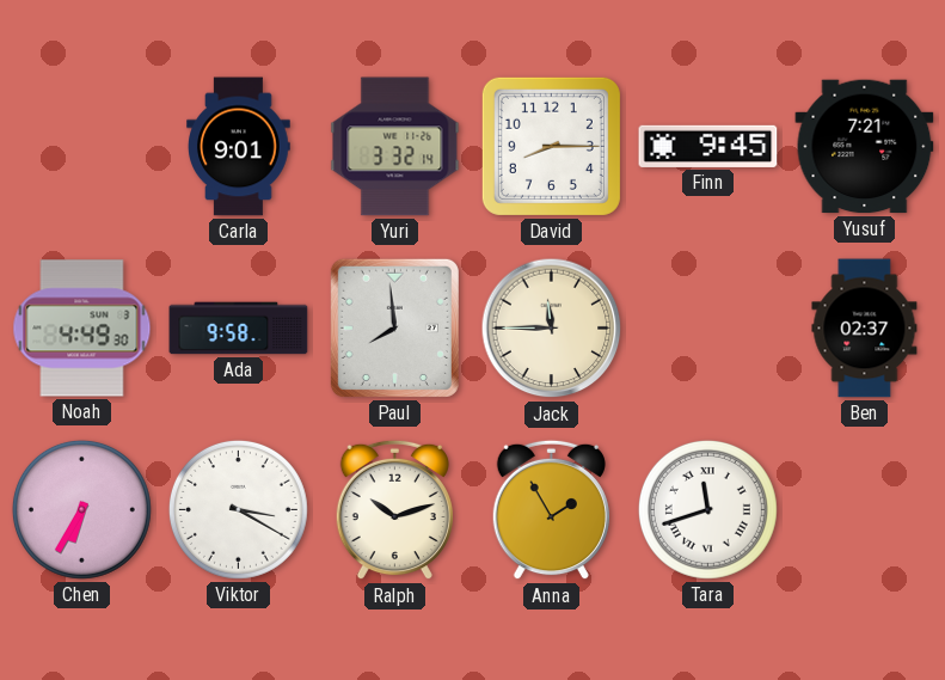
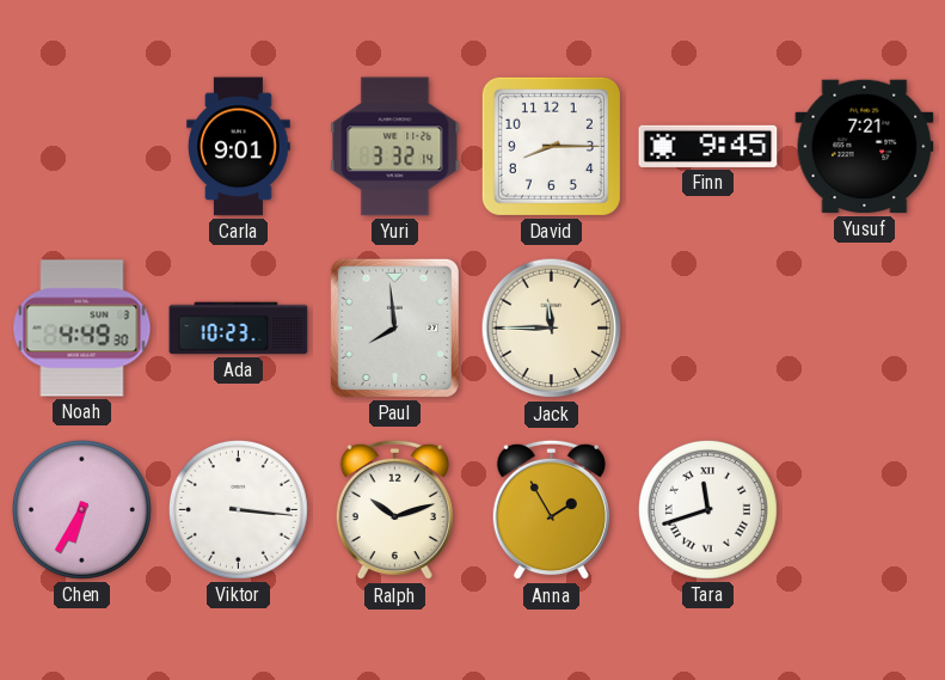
Ada: 9:58 -> 10:23
Ben: 02:37 -> none
Viktor: 3:20 -> 3:16
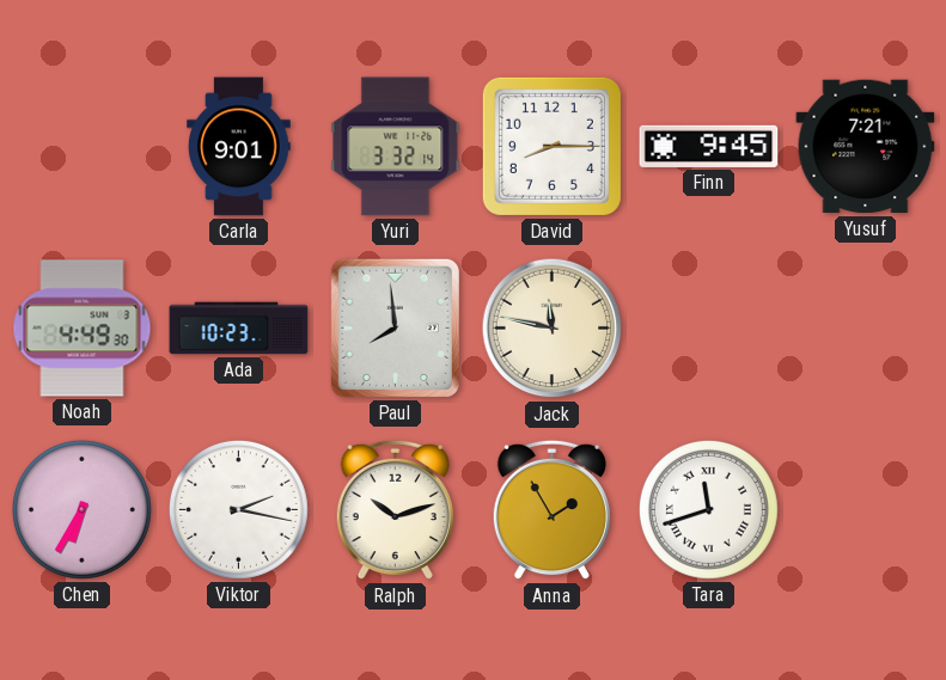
Jack: 11:45 -> 11:47
Viktor: 3:16 -> 2:17
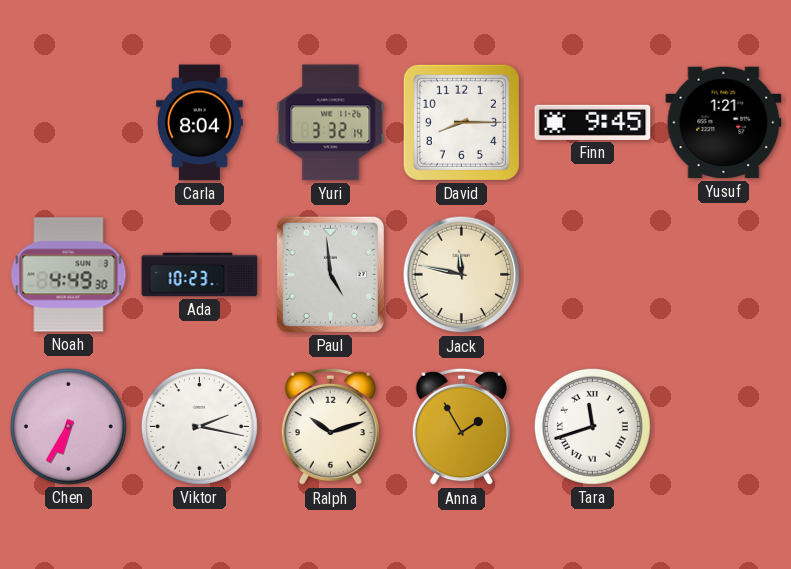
Carla: 9:01 -> 8:04
Yusuf: 7:21 -> 1:21
Paul: 7:59 -> 4:59
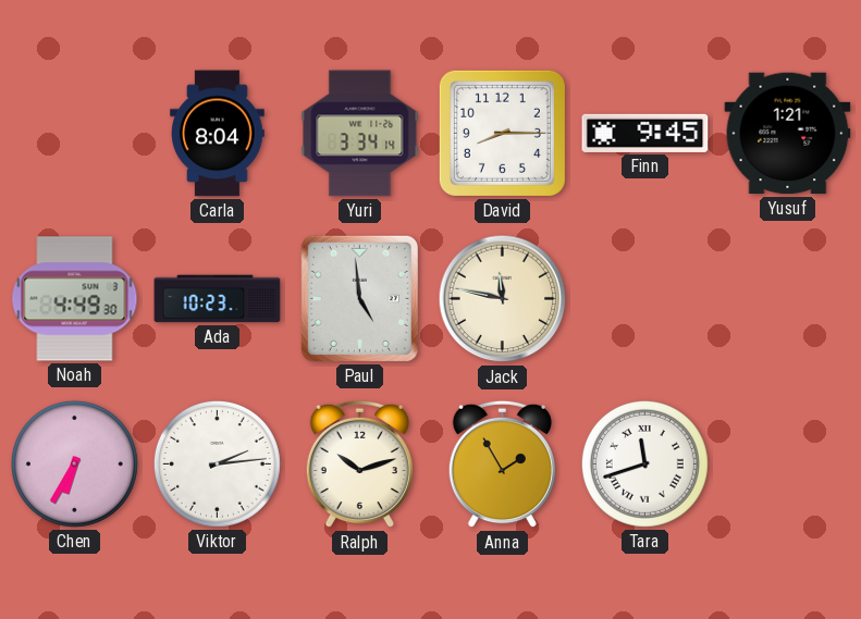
Yuri: 3:32 -> 3:34
Viktor: 2:17 -> 2:14
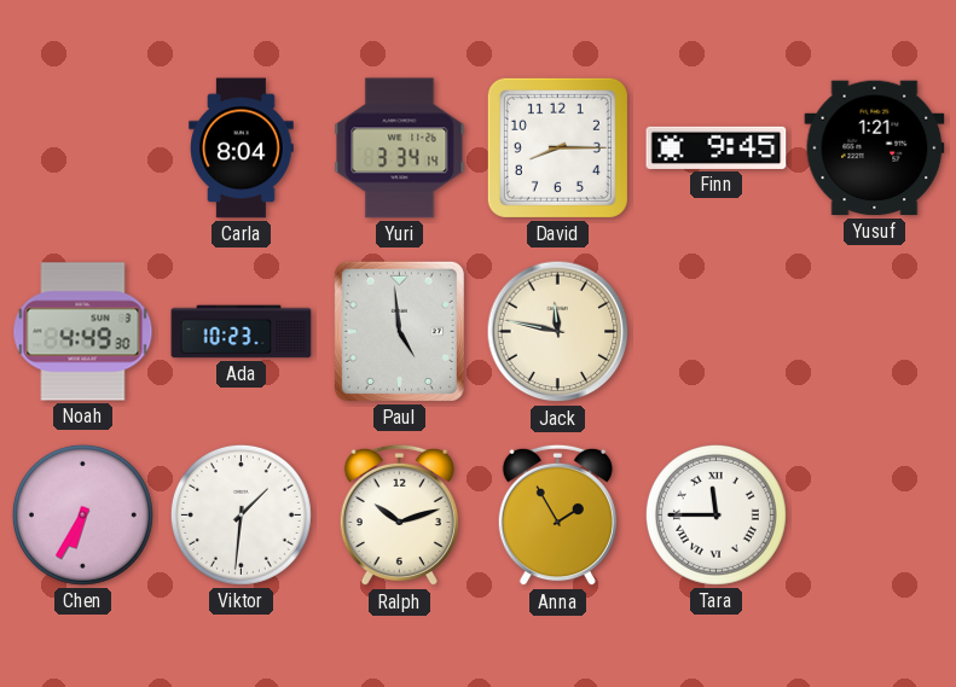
Viktor: 2:14 -> 1:31
Tara: 11:42 -> 11:45
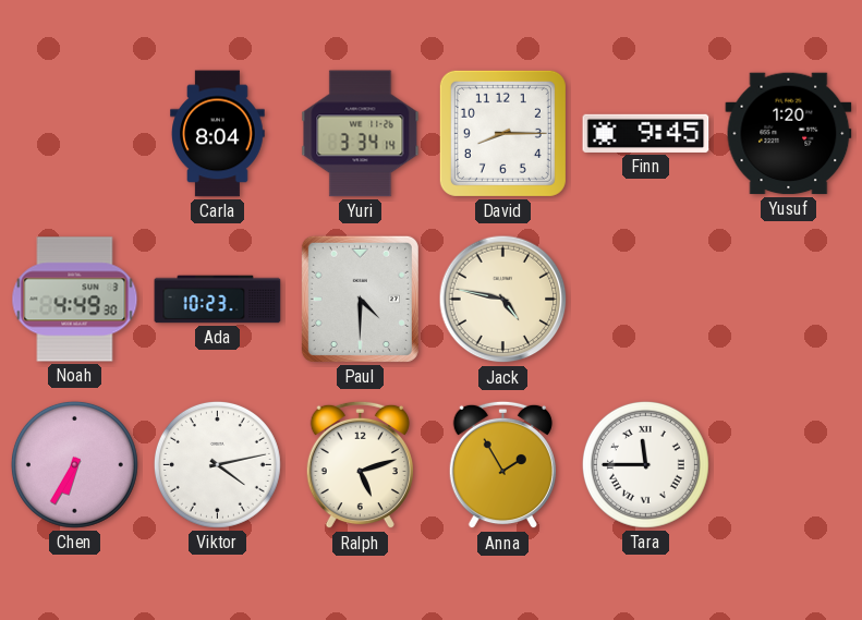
Yusuf: 1:21 -> 1:20
Paul: 4:59 -> 4:30
Jack: 11:47 -> 4:47
Viktor: 1:31 -> 4:13
Ralph: 10:12 -> 5:12
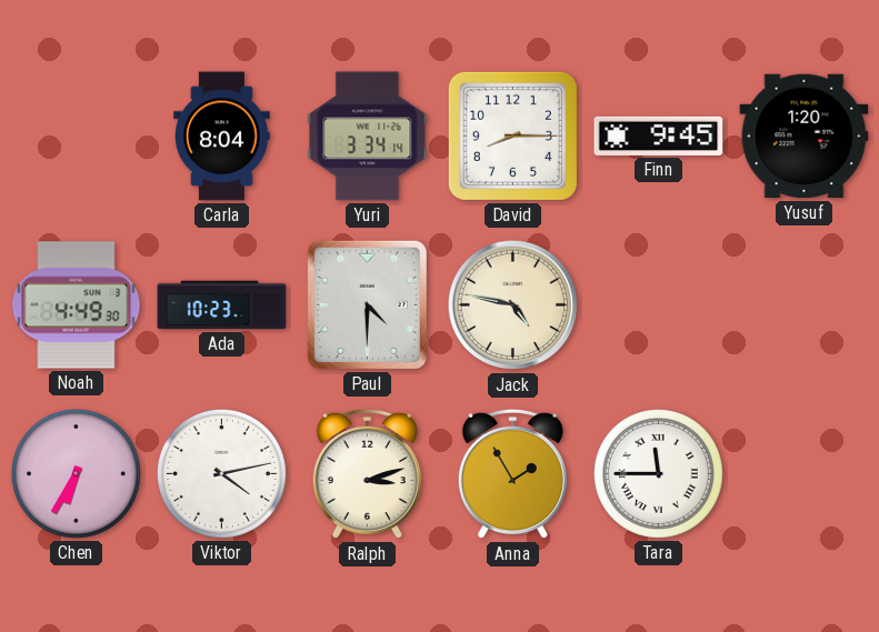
Ralph: 5:12 -> 3:12
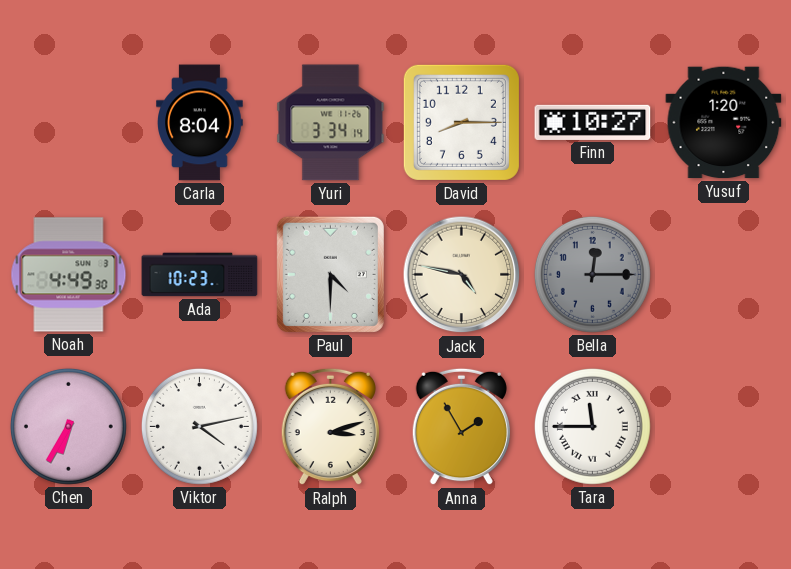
Finn: 9:45 -> 10:27
Bella: none -> 12:15
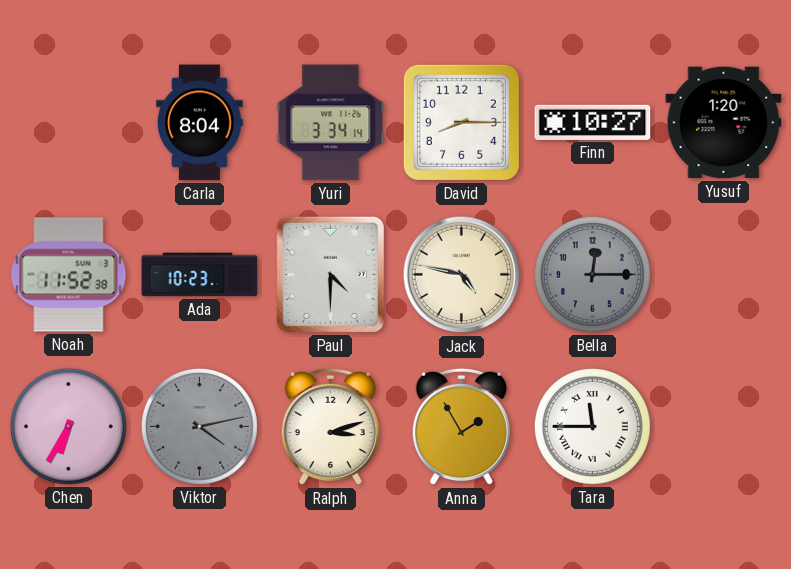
Noah: 4:49 -> 11:52
Viktor dial: white -> grey
